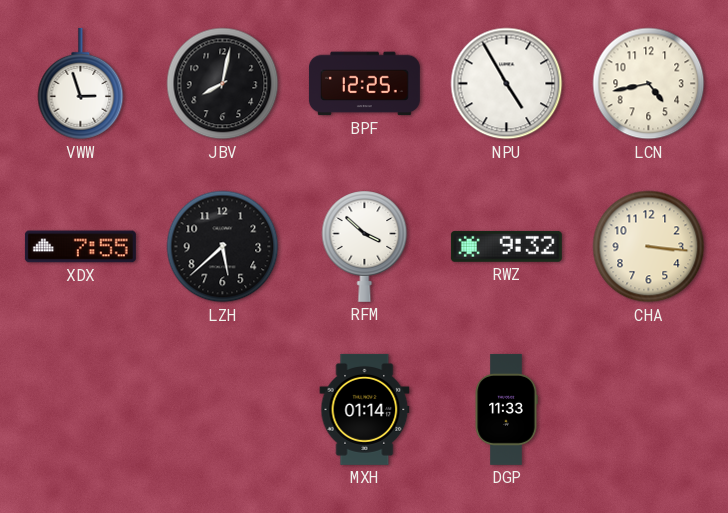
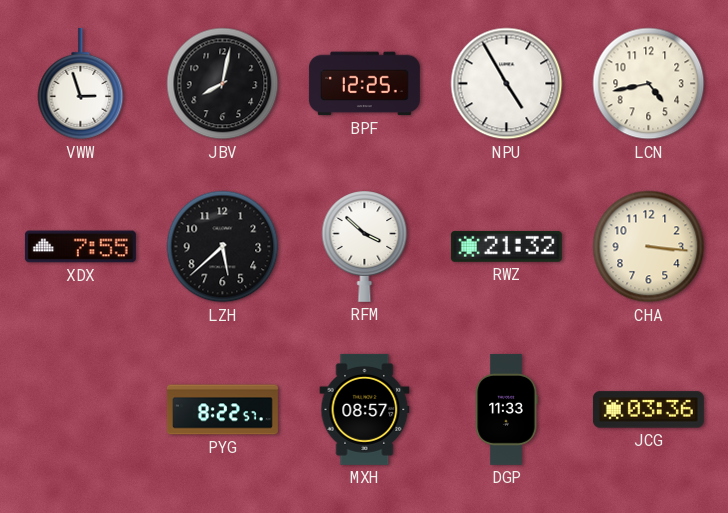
RWZ: 9:32 -> 21:32
PYG: none -> 8:22
MXH: 01:14 -> 08:57
JCG: none -> 03:36
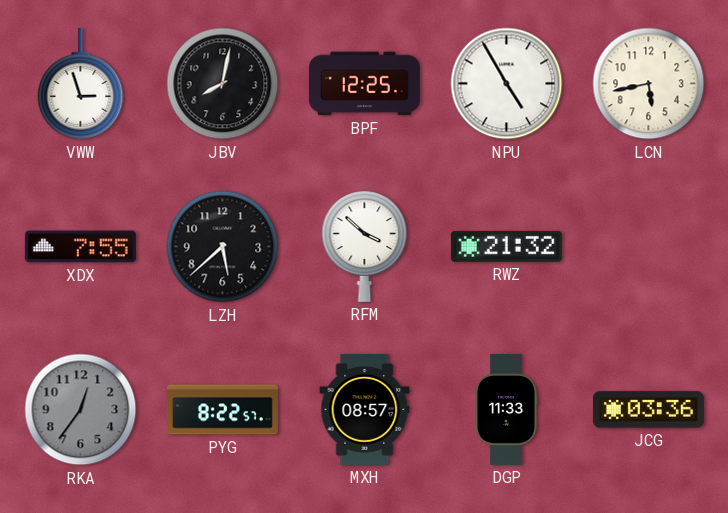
LCN: 4:43 -> 5:43
CHA: 3:16 -> none
RKA: none -> 12:36
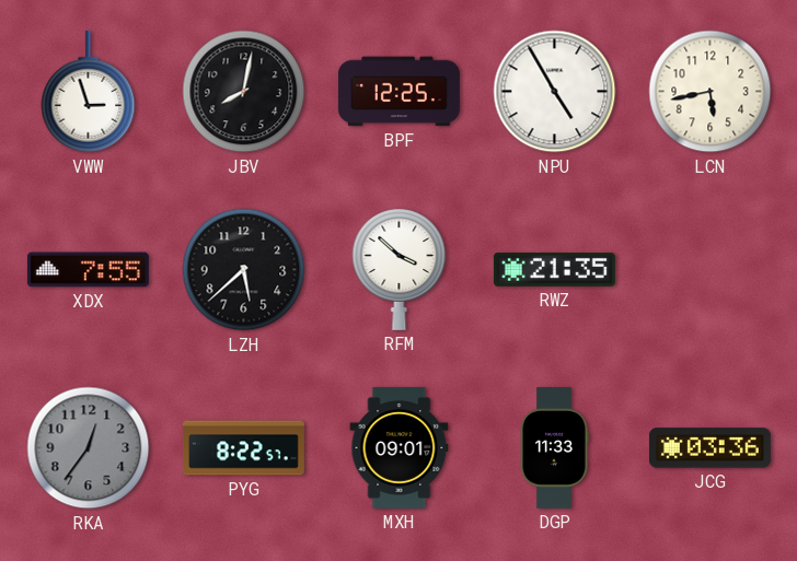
RWZ: 21:32 -> 21:35
MXH: 08:57 -> 09:01
